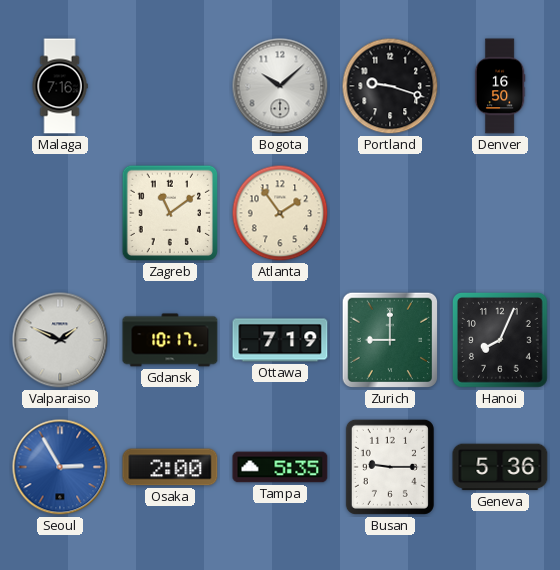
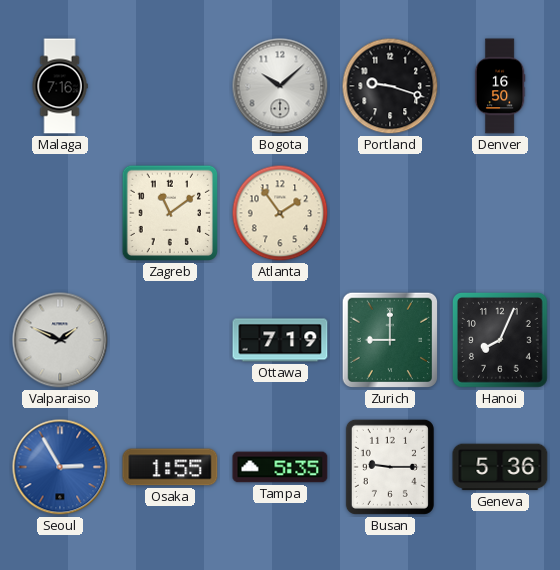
Gdansk: 10:17 -> none
Osaka: 2:00 -> 1:55
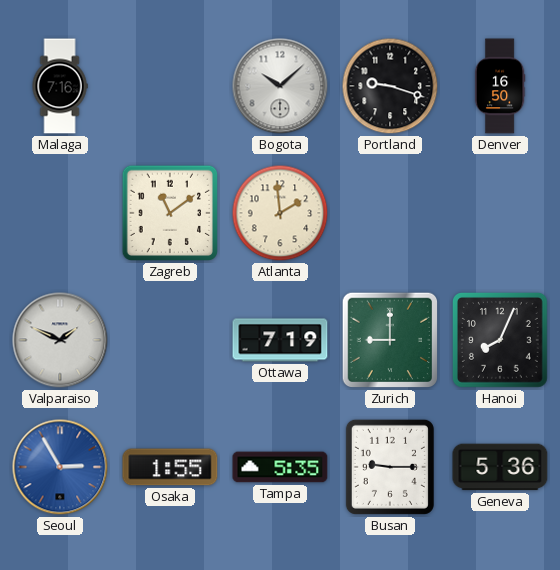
Atlanta: 1:54 -> 1:59
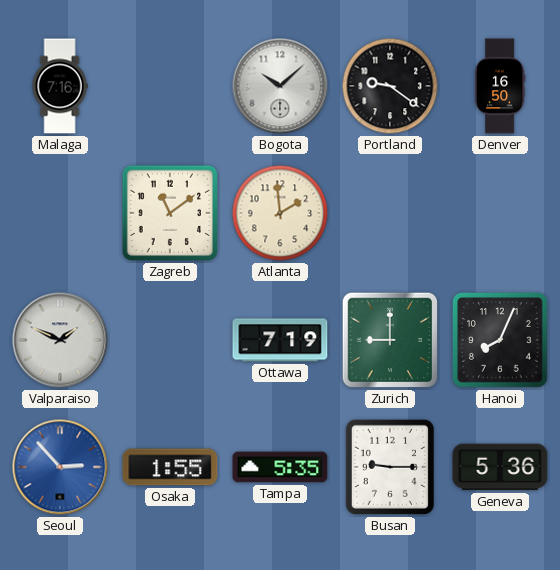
Portland: 9:18 -> 9:21
Seoul: 2:55 -> 2:53
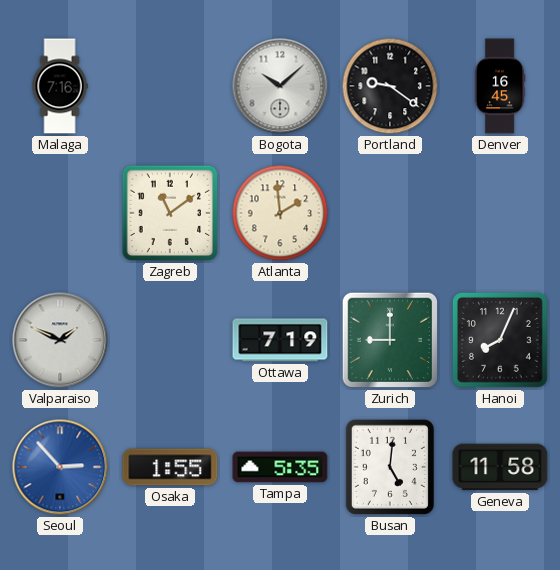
Denver: 16:50 -> 16:45
Busan: 9:15 -> 5:01
Geneva: 5:36 -> 11:58
